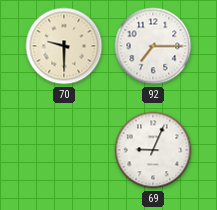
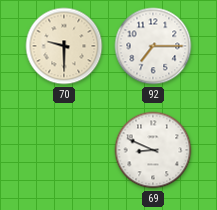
69: 9:04 -> 8:49
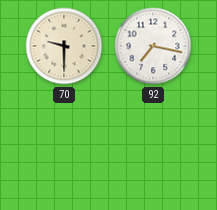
92: 7:15 -> 7:17
69: 8:49 -> none
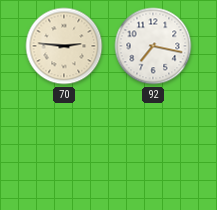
70: 9:30 -> 2:46
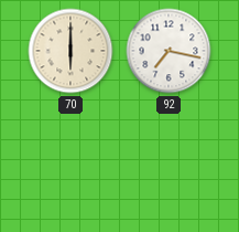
70: 2:46 -> 6:00
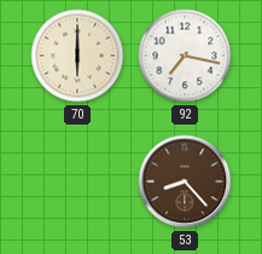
53: none -> 8:23
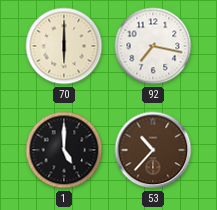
1: none -> 5:00
53: 8:23 -> 10:37
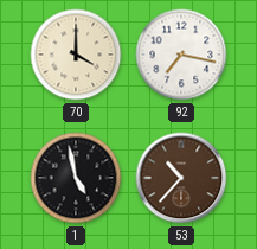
70: 6:00 -> 4:00
1: 5:00 -> 4:58
